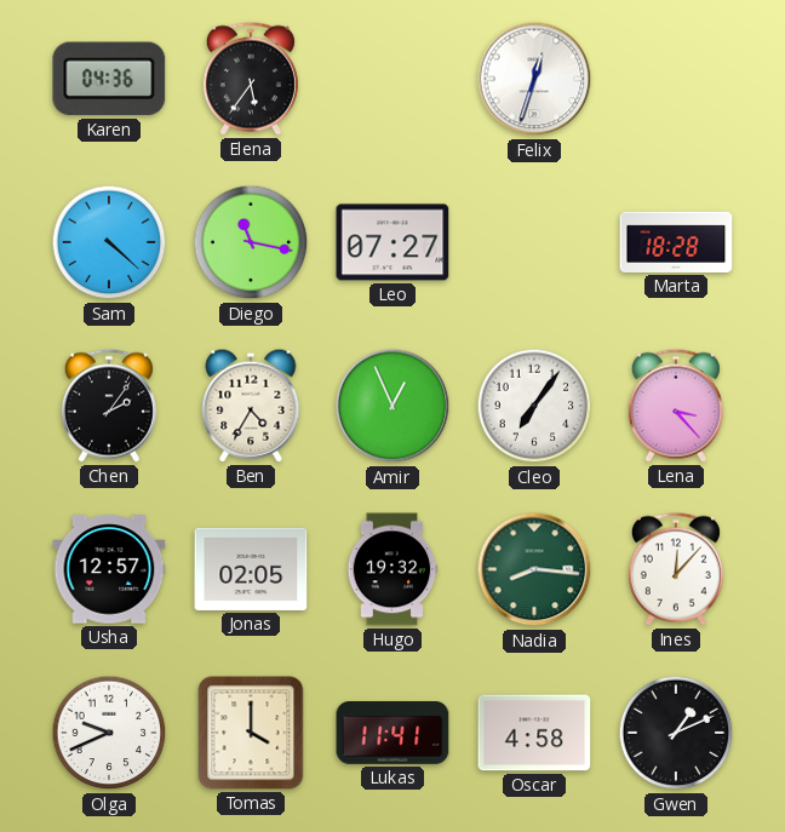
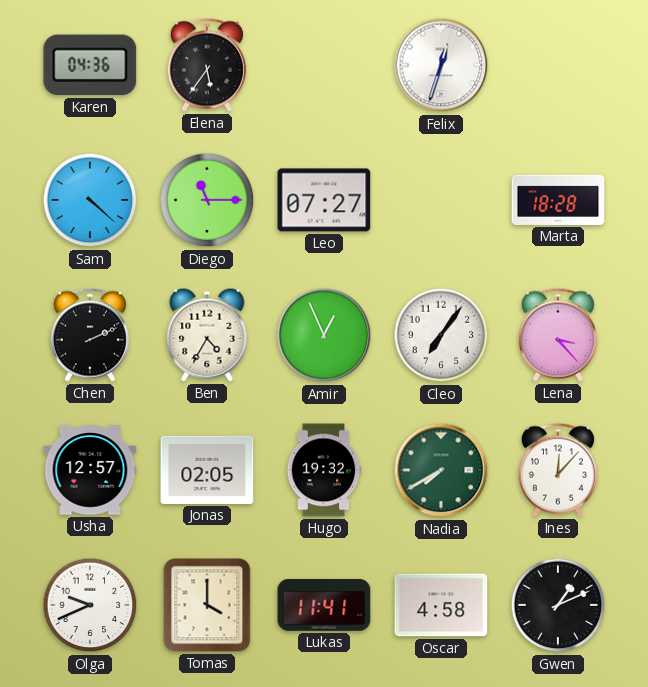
Diego: 11:17 -> 11:15
Chen: 2:06 -> 2:11
Nadia: 8:16 -> 7:40
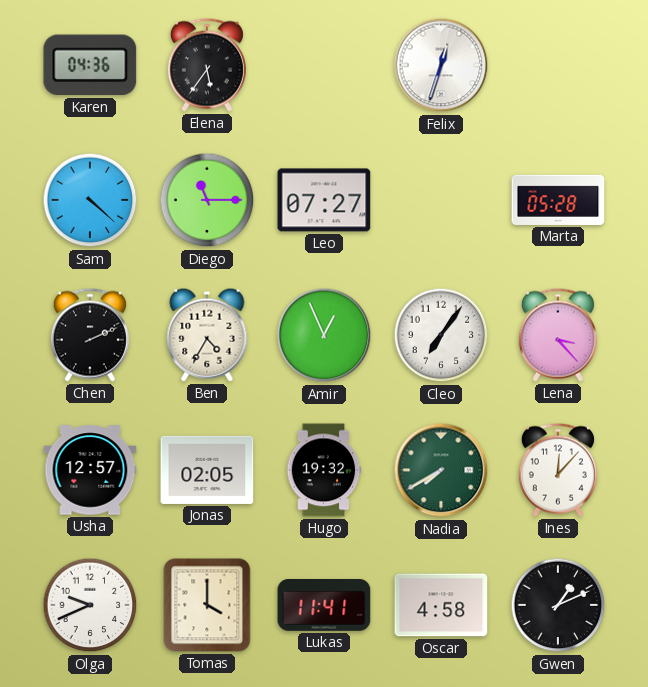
Marta: 18:28 -> 05:28
